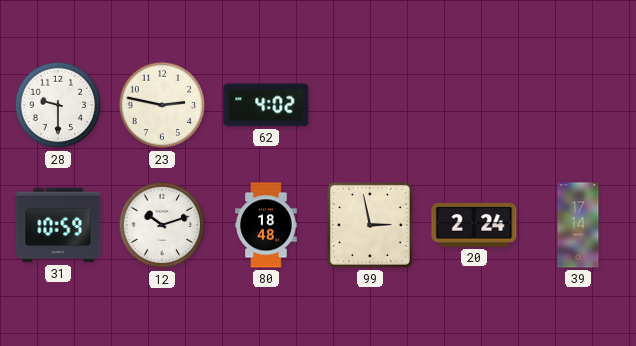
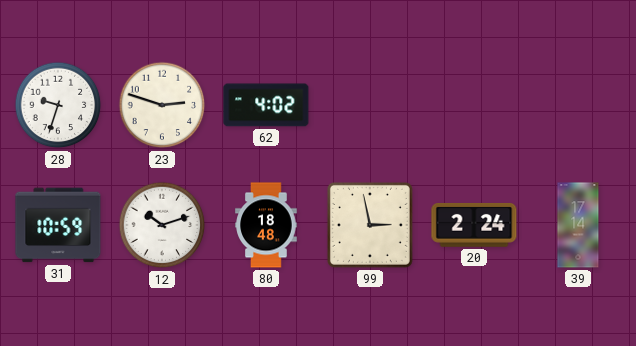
28: 9:30 -> 9:33
23: 2:47 -> 2:48
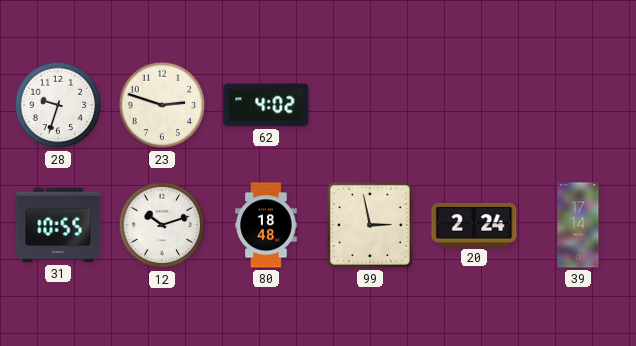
31: 10:59 -> 10:55
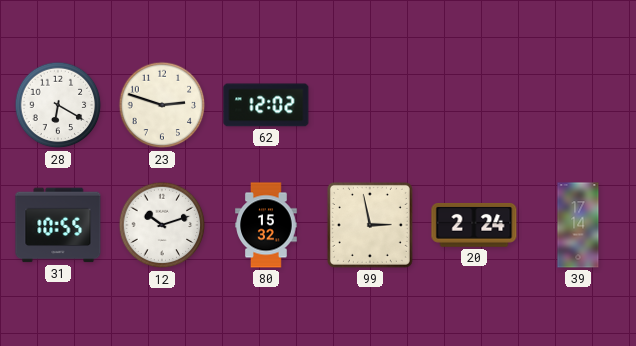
28: 9:33 -> 6:20
62: 4:02 -> 12:02
80: 18:48 -> 15:32
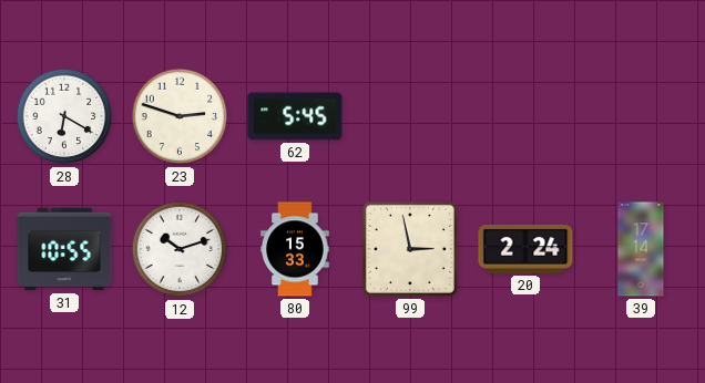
62: 12:02 -> 5:45
80: 15:32 -> 15:33
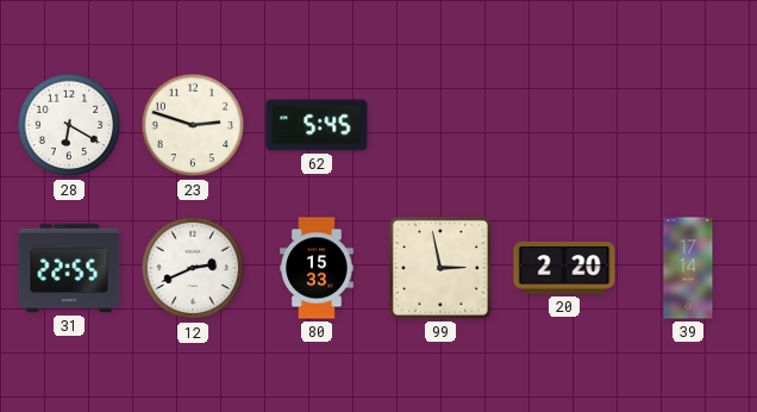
31: 10:55 -> 22:55
12: 10:12 -> 2:41
20: 2:24 -> 2:20
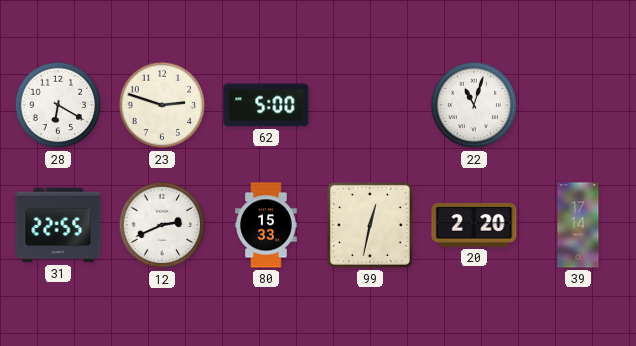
62: 5:45 -> 5:00
22: none -> 11:03
99: 2:58 -> 12:32
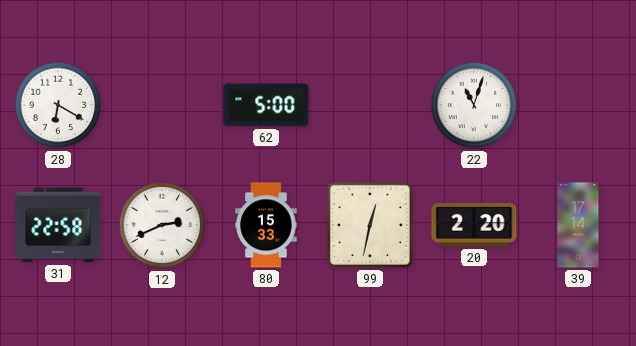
23: 2:48 -> none
31: 22:55 -> 22:58
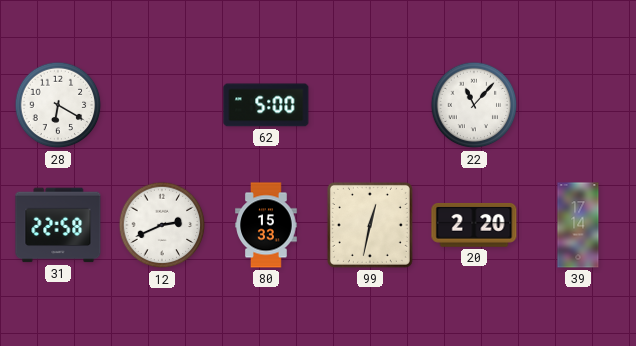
22: 11:03 -> 11:07
